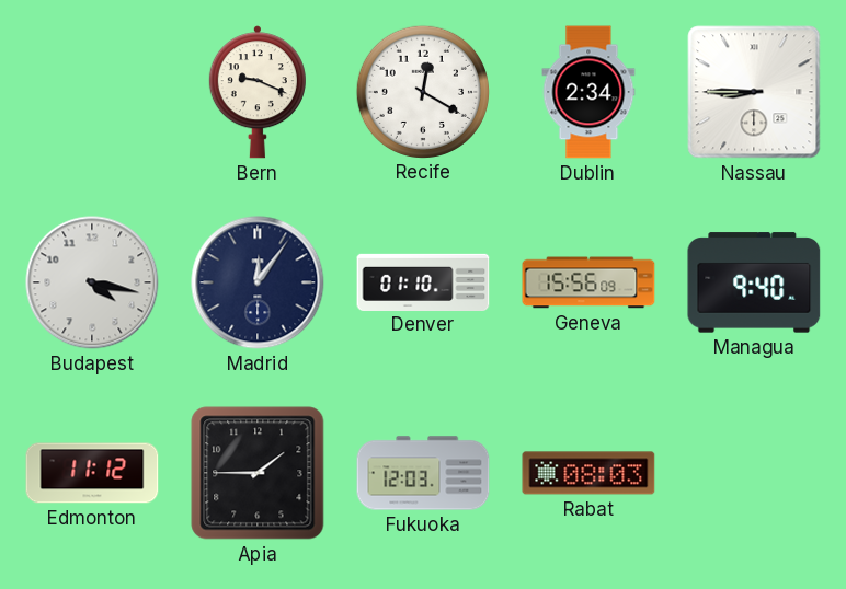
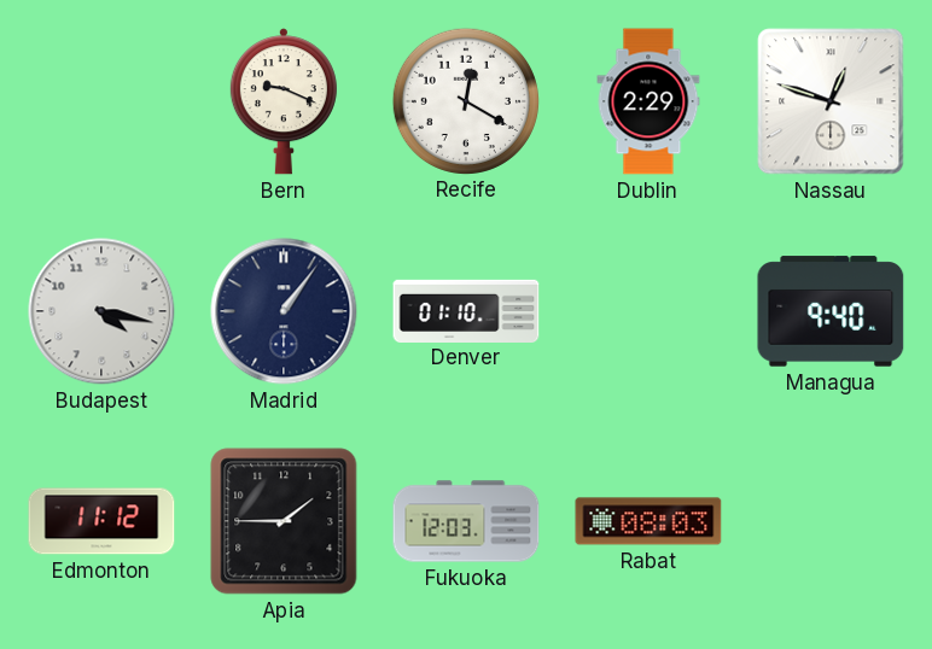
Dublin: 2:34 -> 2:29
Nassau: 8:45 -> 12:48
Madrid: 12:06 -> 1:06
Geneva: 15:56 -> none
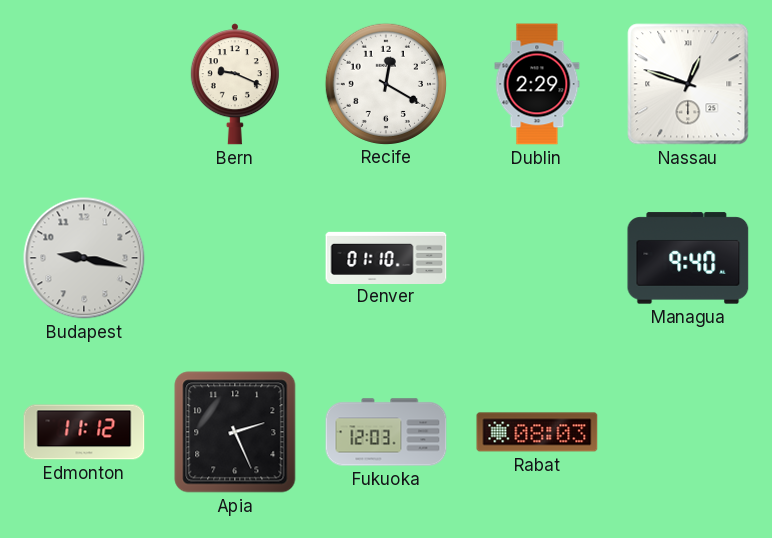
Budapest: 4:17 -> 9:17
Madrid: 1:06 -> none
Apia: 1:45 -> 2:26
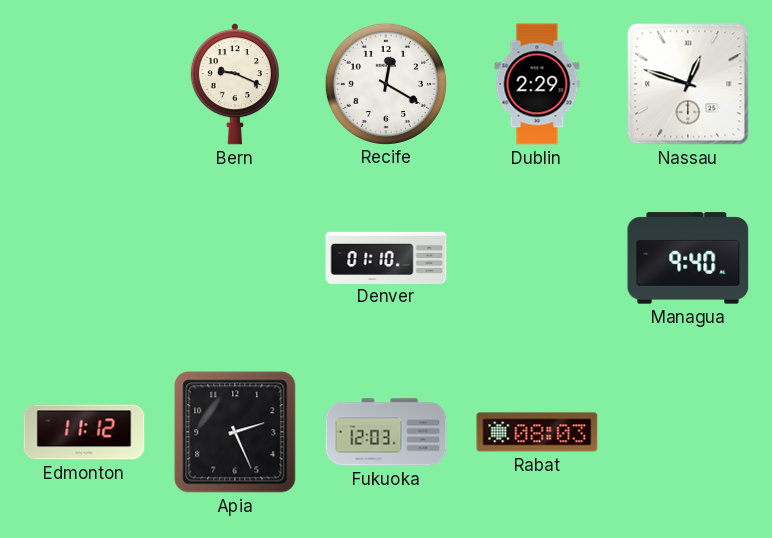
Budapest: 9:17 -> none
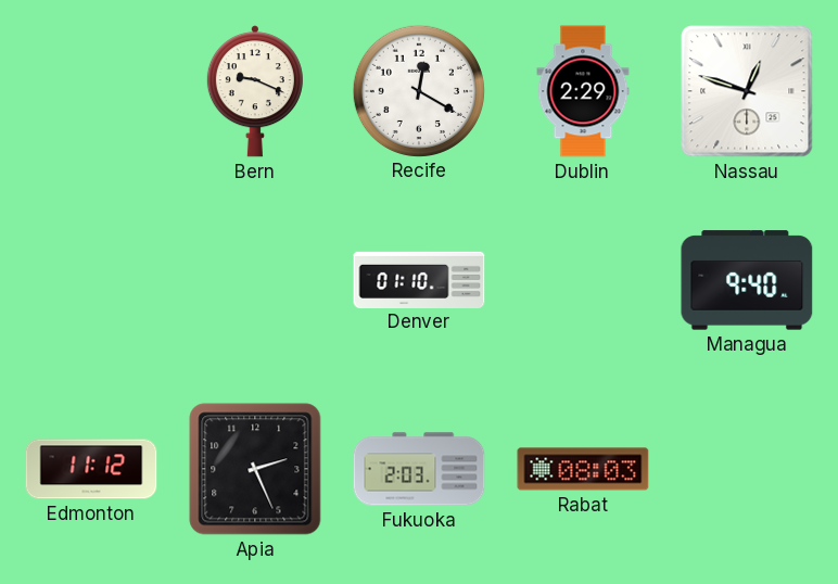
Fukuoka: 12:03 -> 2:03
